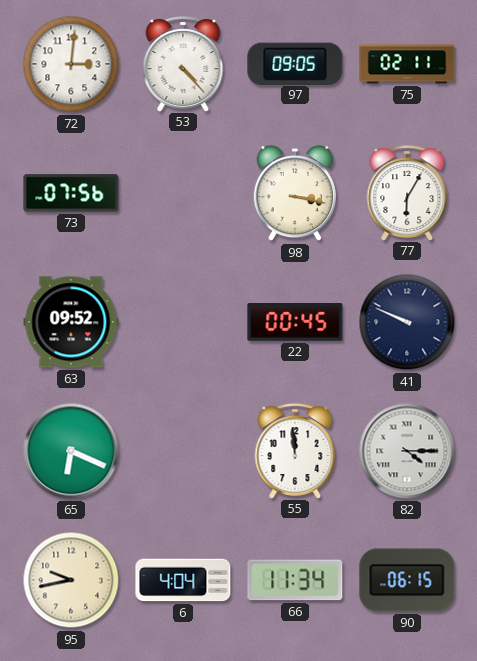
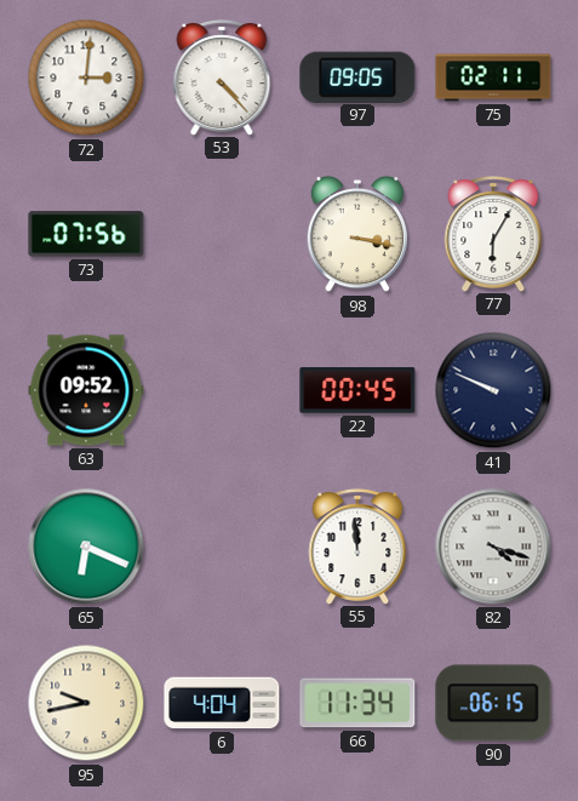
82: 4:15 -> 4:18
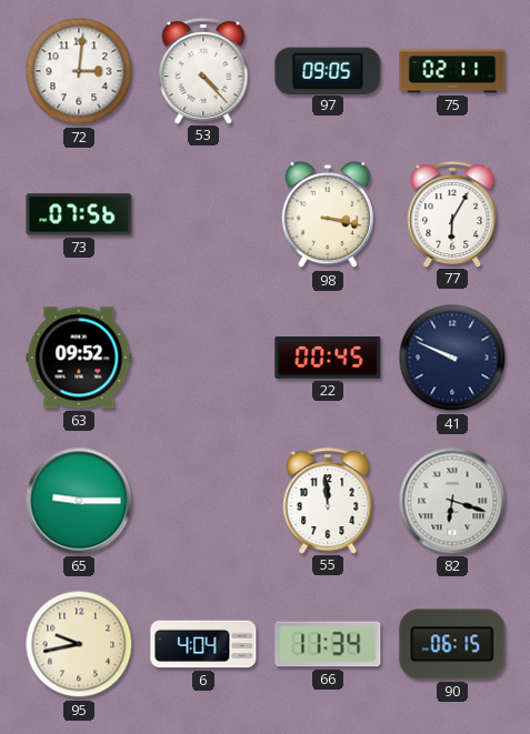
65: 6:19 -> 9:15
82: 4:18 -> 6:18
